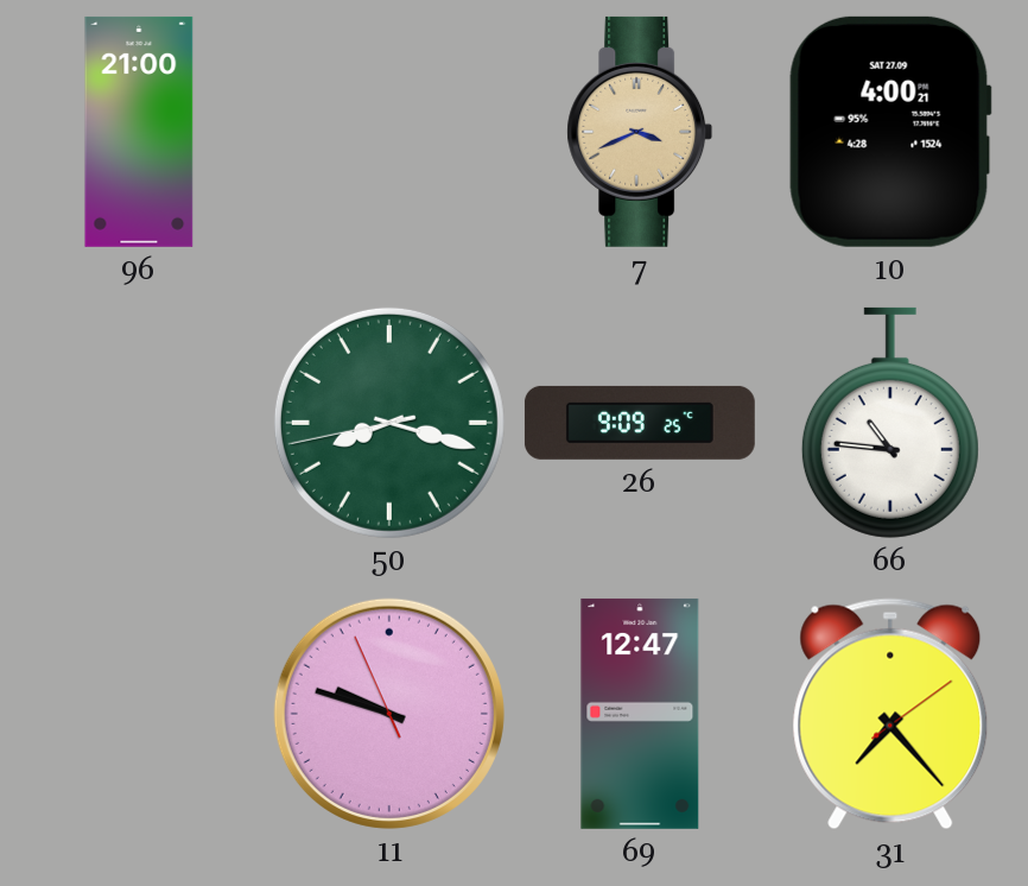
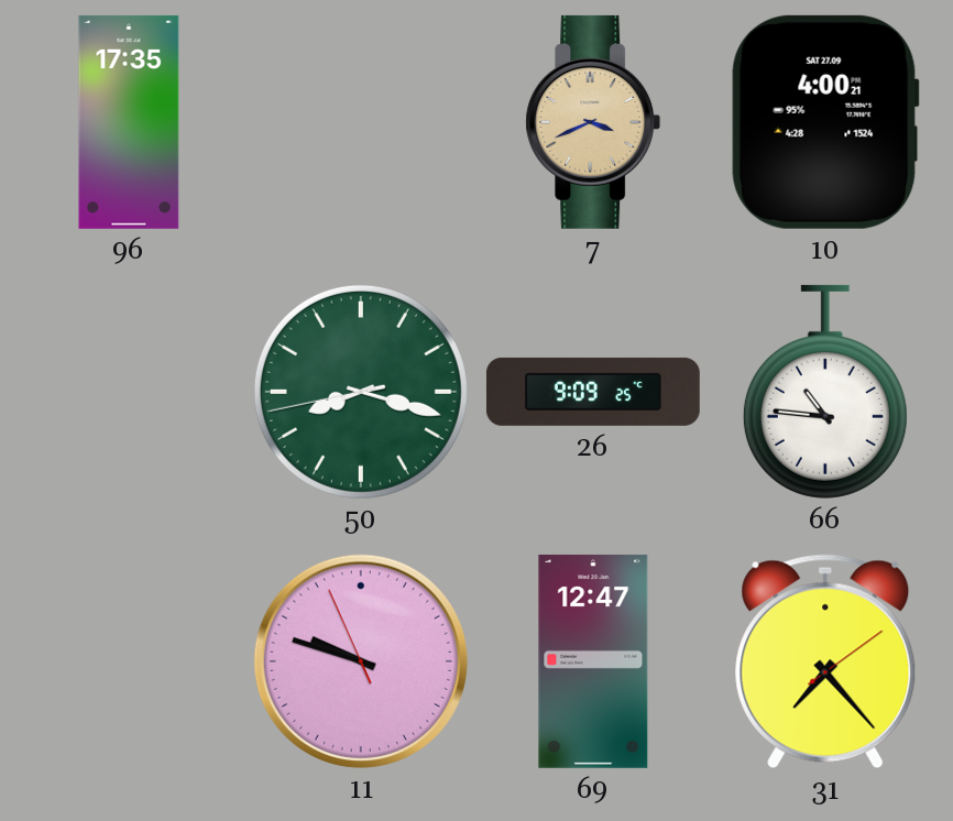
96: 21:00 -> 17:35
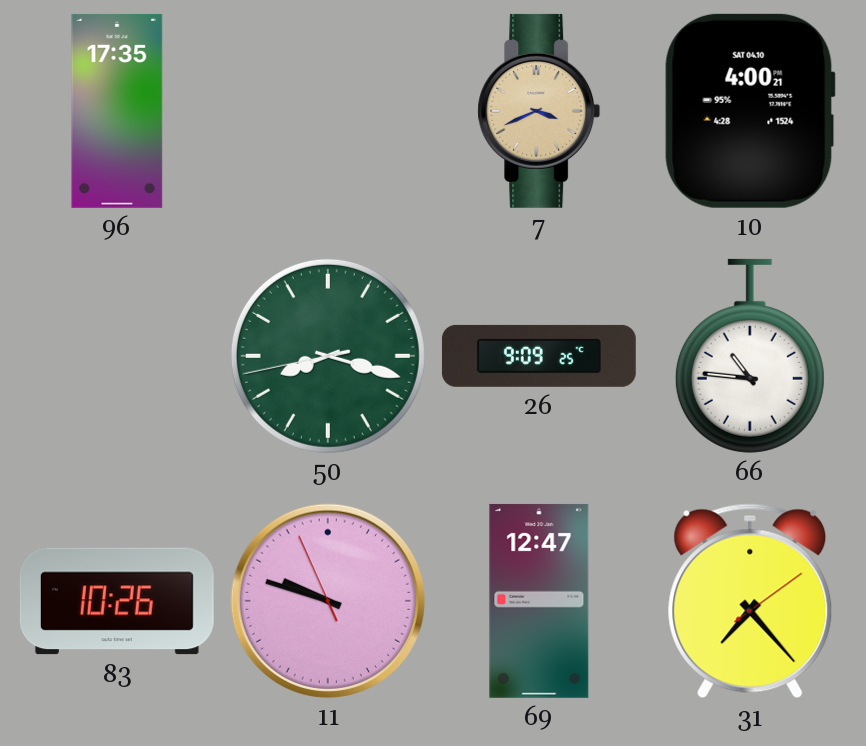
10 date: SAT 27.09 -> SAT 04.10
83: none -> 10:26
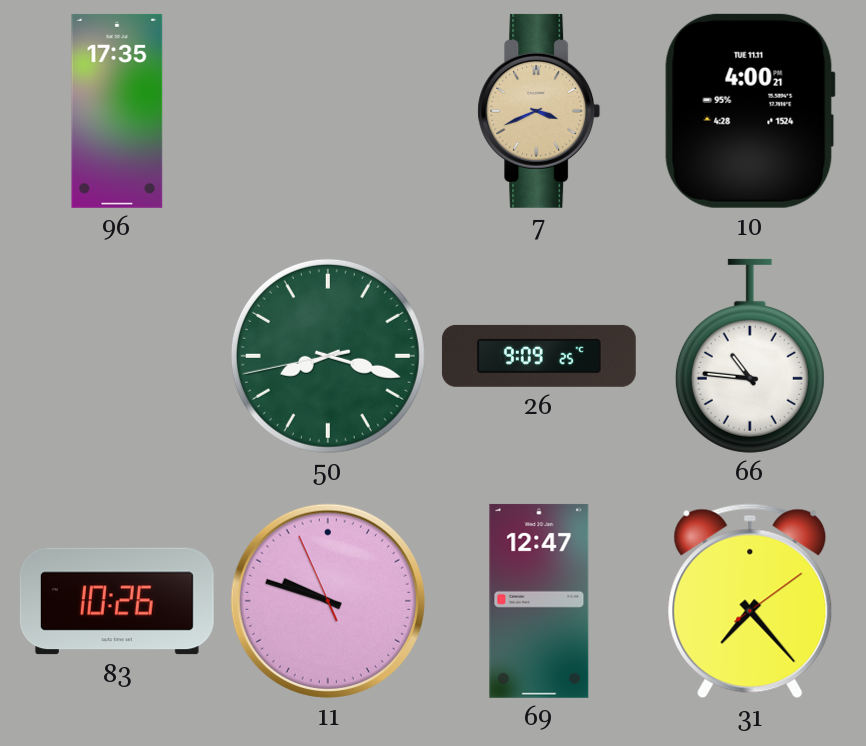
10 date: SAT 04.10 -> TUE 11.11
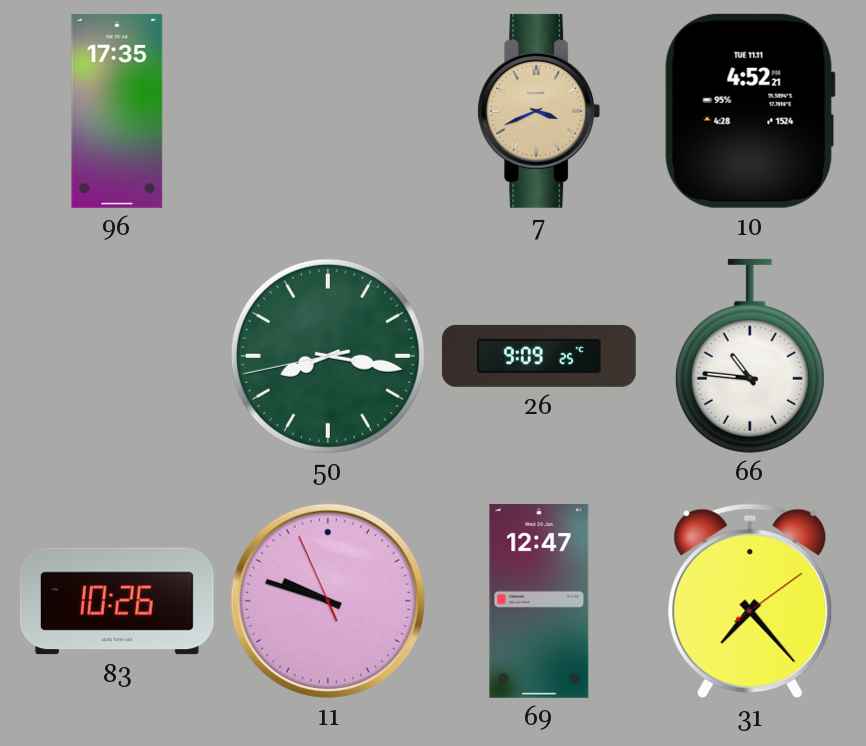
10: 4:00 -> 4:52
50: 8:17 -> 8:16
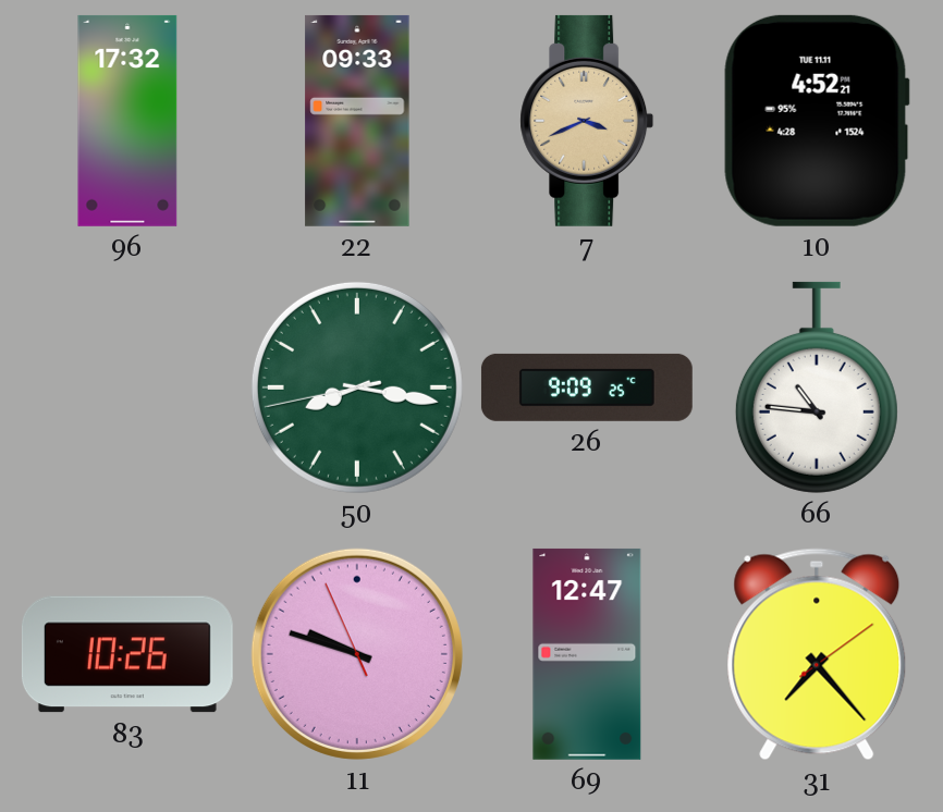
96: 17:35 -> 17:32
22: none -> 09:33
